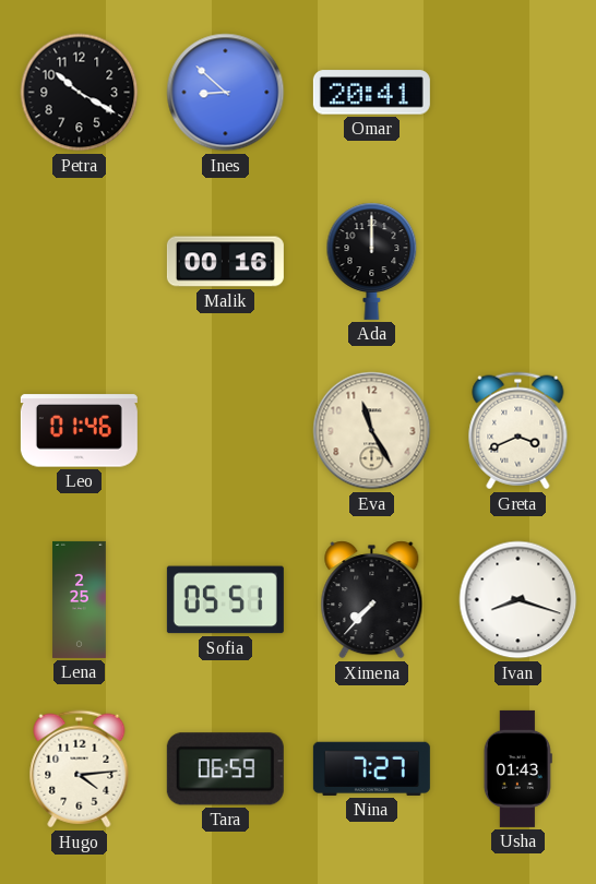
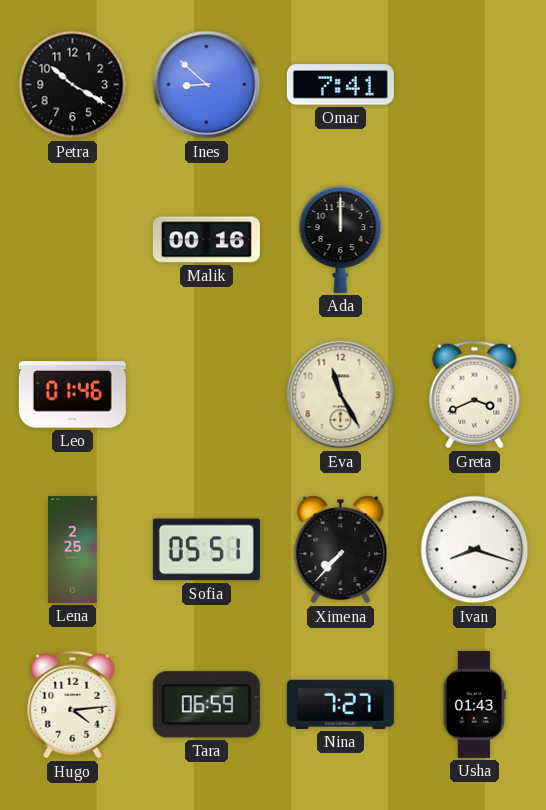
Omar: 20:41 -> 7:41
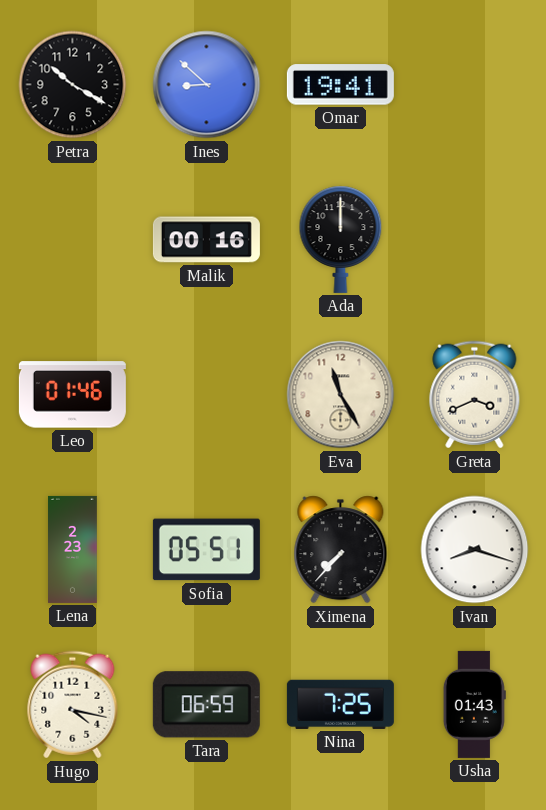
Omar: 7:41 -> 19:41
Lena: 2:25 -> 2:23
Hugo: 4:14 -> 4:17
Nina: 7:27 -> 7:25
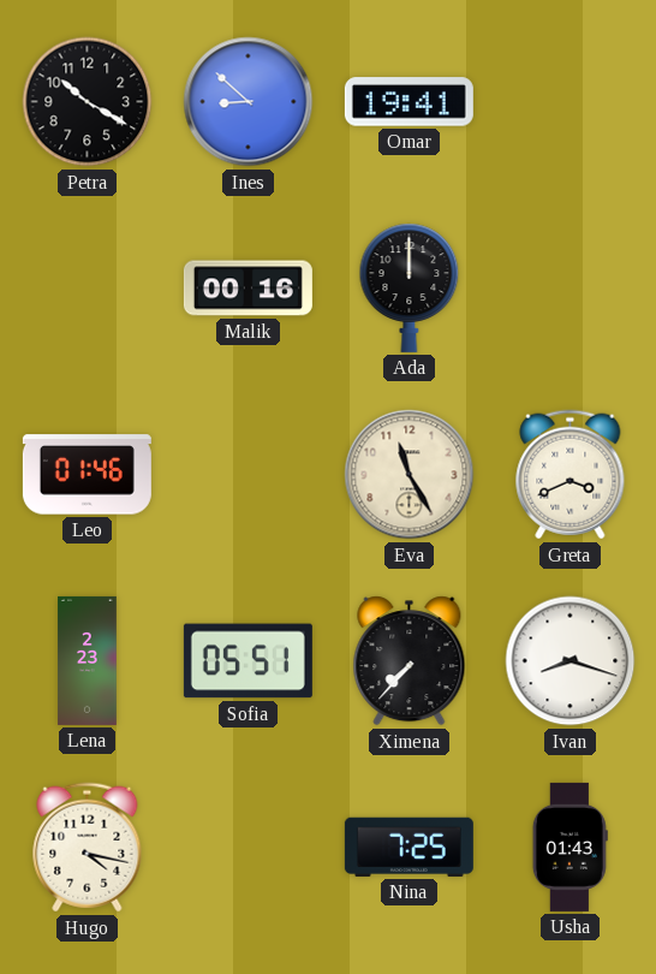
Tara: 06:59 -> none
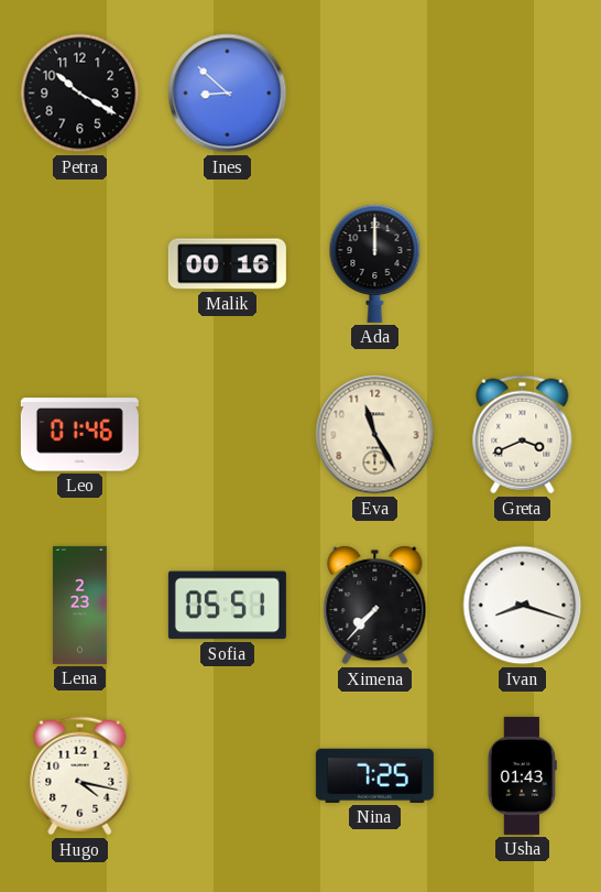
Omar: 19:41 -> none
